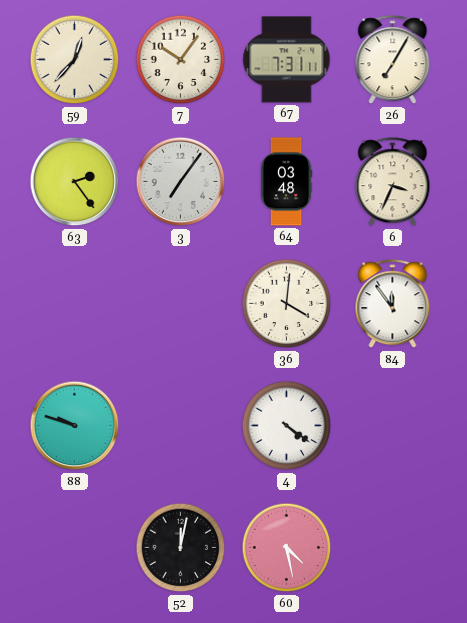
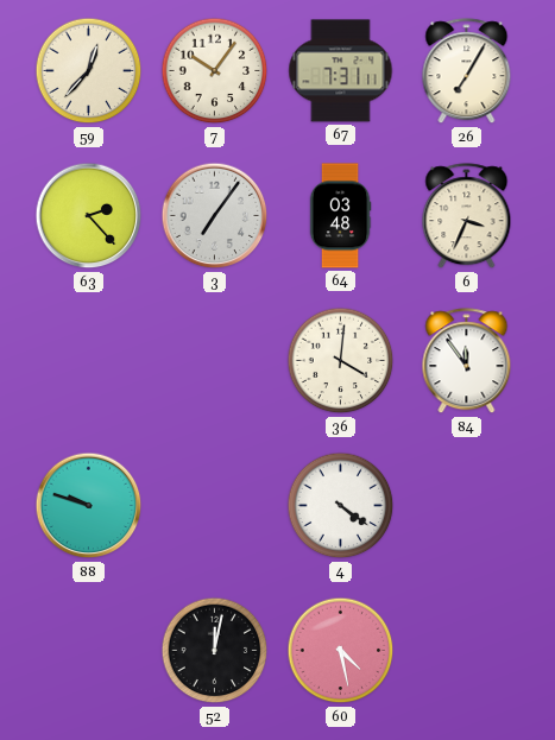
63: 2:24 -> 2:23
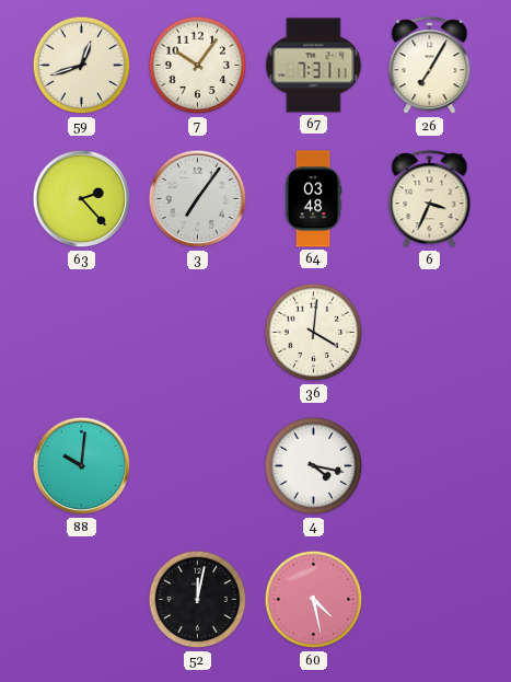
59: 12:37 -> 12:42
84: 11:54 -> none
88: 9:48 -> 10:01
4: 4:21 -> 4:17
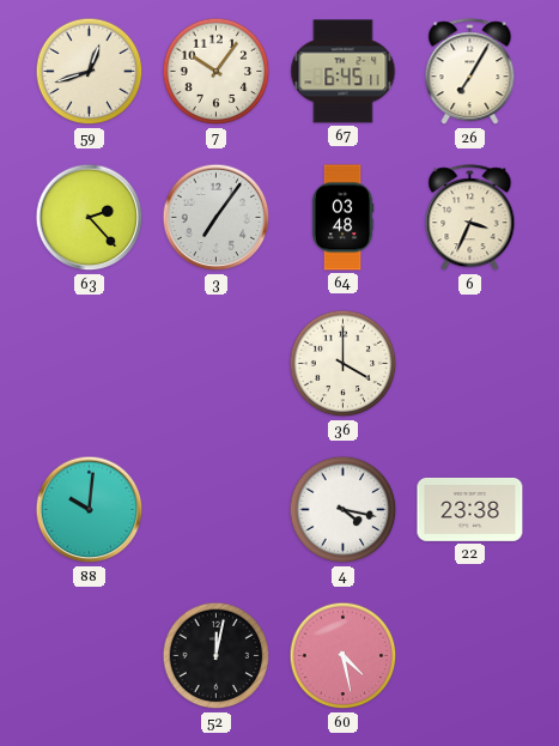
67: 7:31 -> 6:45
36: 4:01 -> 4:00
22: none -> 23:38
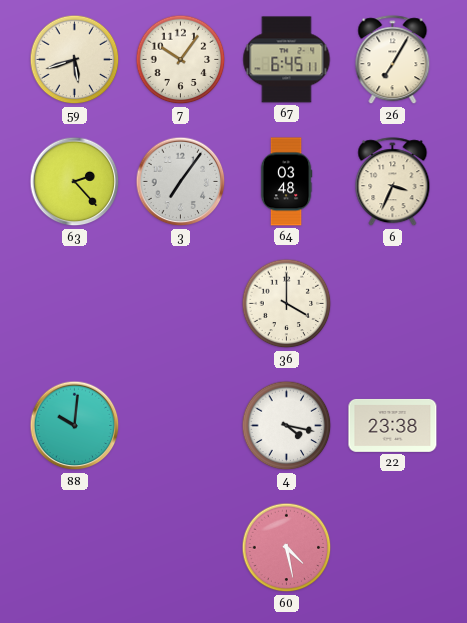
59: 12:42 -> 5:42
52: 12:02 -> none
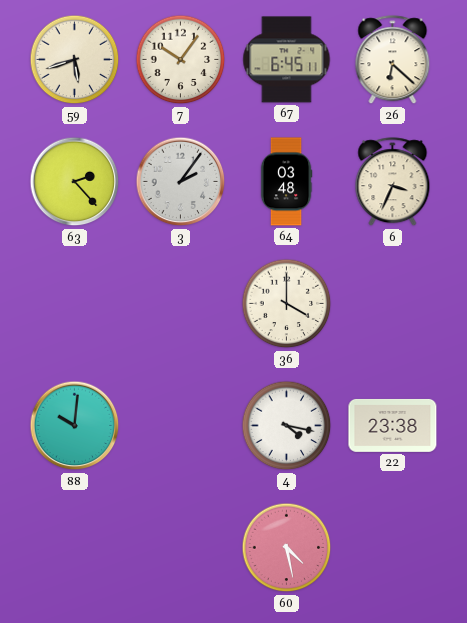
26: 7:05 -> 6:22
3: 7:06 -> 2:06
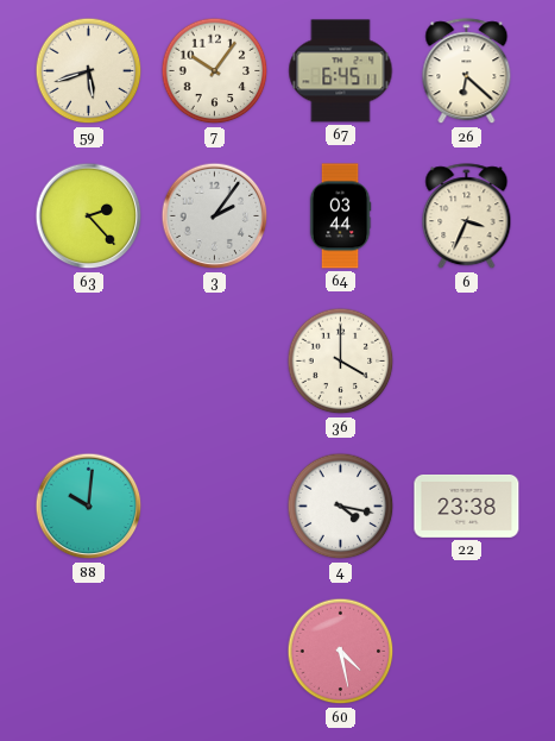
64: 03:48 -> 03:44
